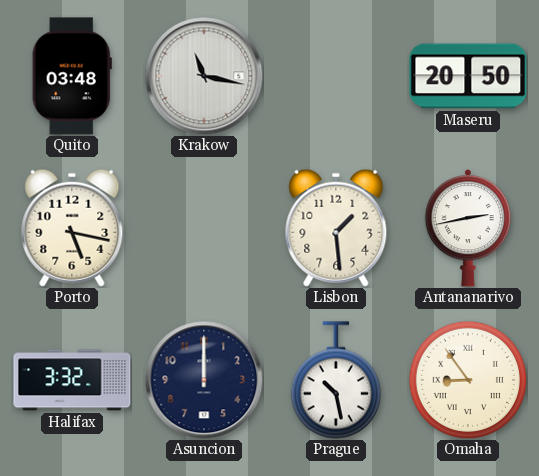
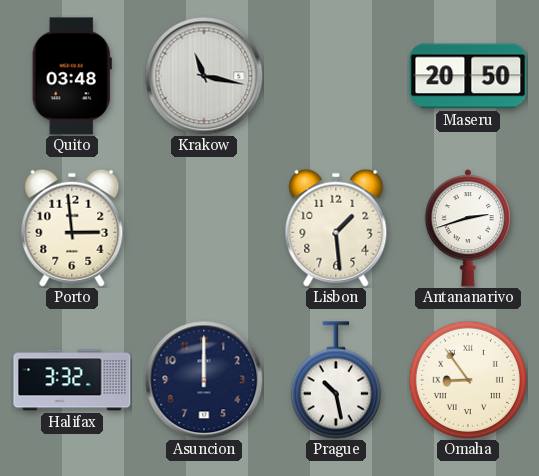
Porto: 5:17 -> 2:59
Antananarivo: 2:43 -> 2:42
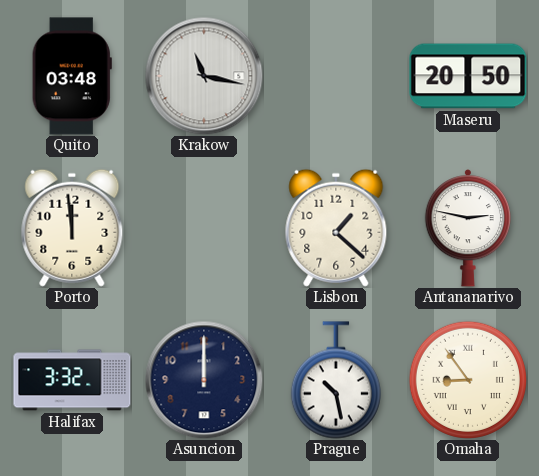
Porto: 2:59 -> 11:59
Lisbon: 1:29 -> 1:22
Antananarivo: 2:42 -> 2:47
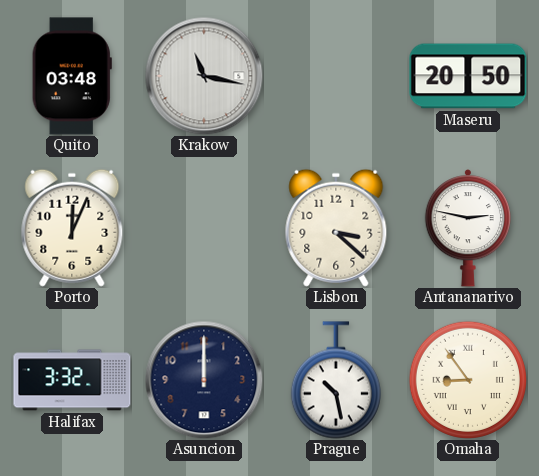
Porto: 11:59 -> 12:04
Lisbon: 1:22 -> 3:22
